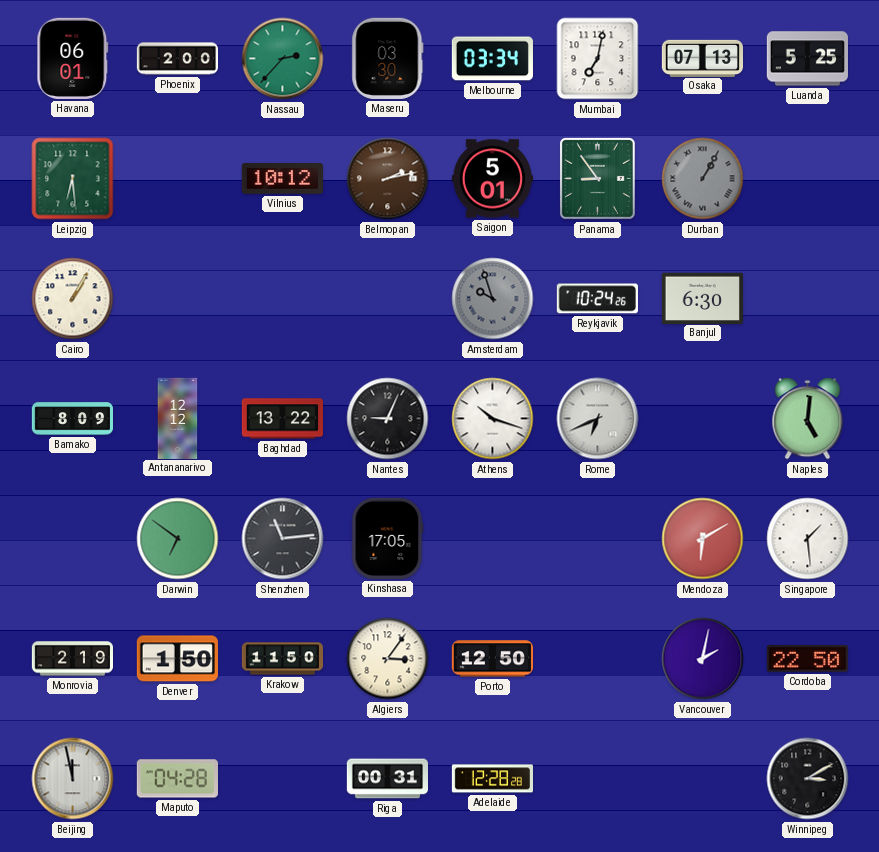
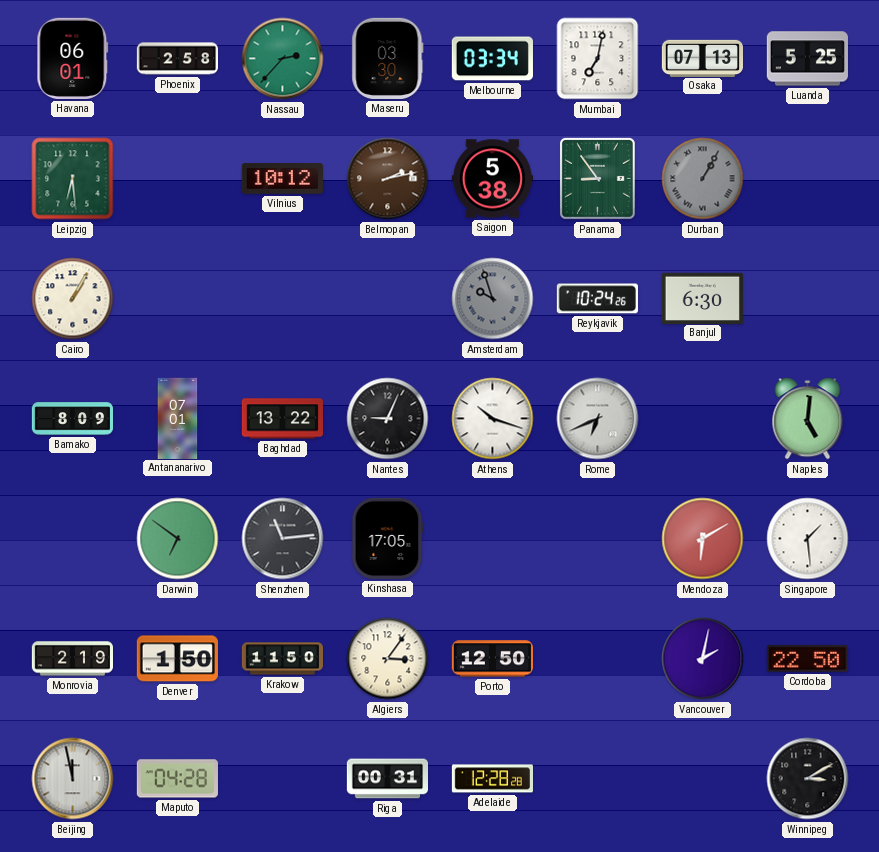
Phoenix: 2:00 -> 2:58
Saigon: 5:01 -> 5:38
Antananarivo: 12:12 -> 07:01
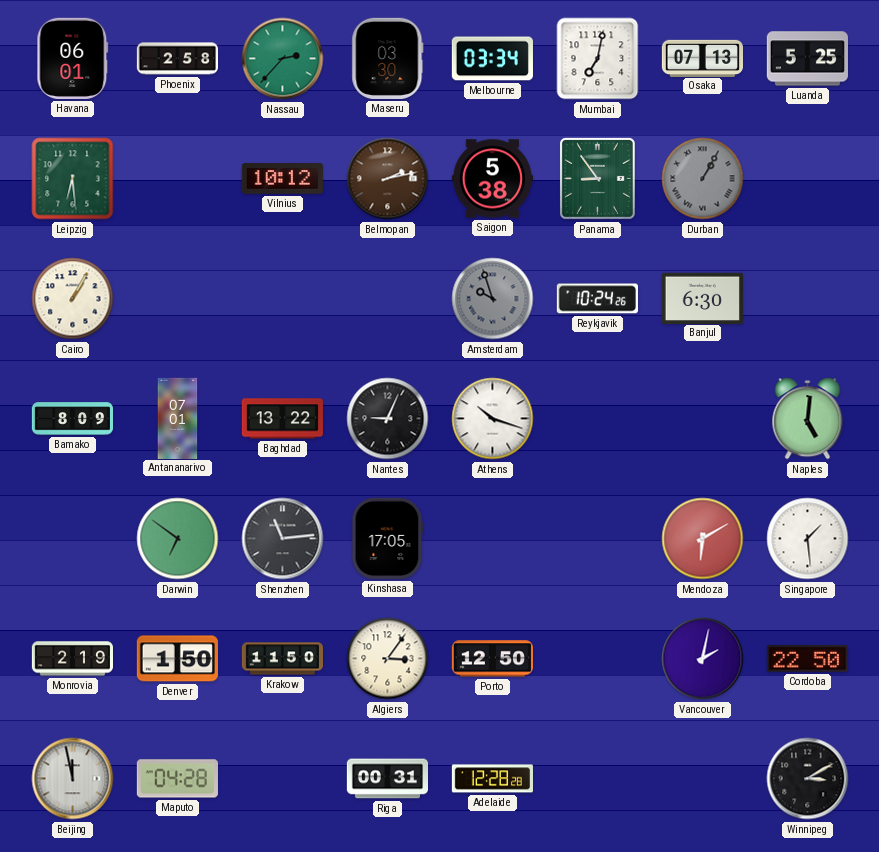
Rome: 6:41 -> none
